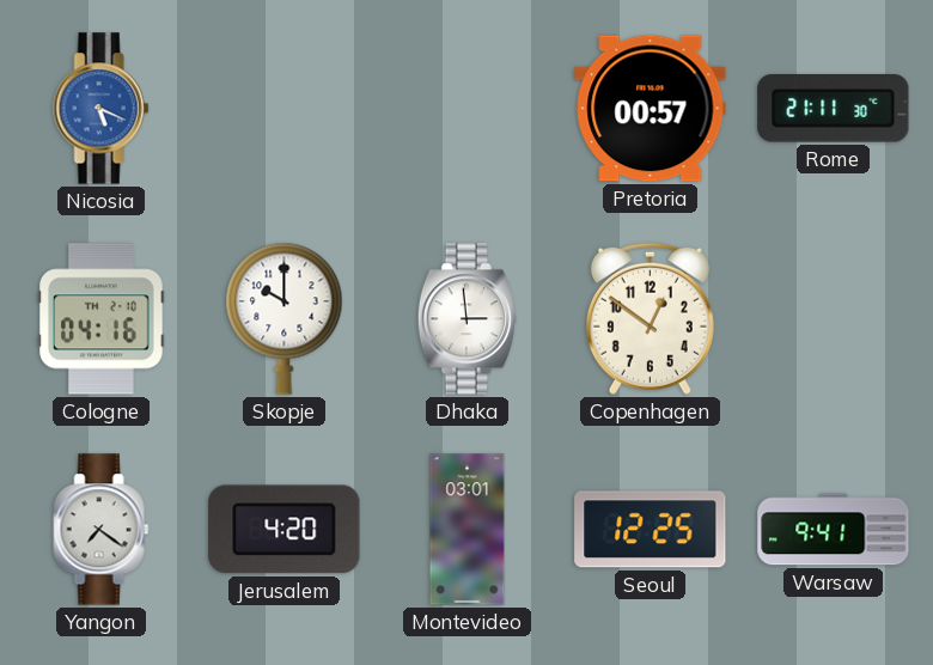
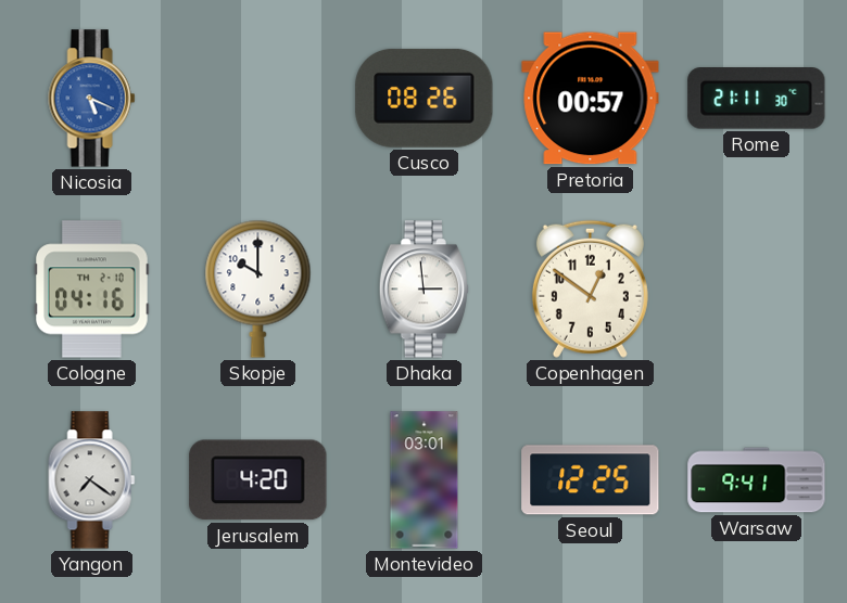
Cusco: none -> 08:26
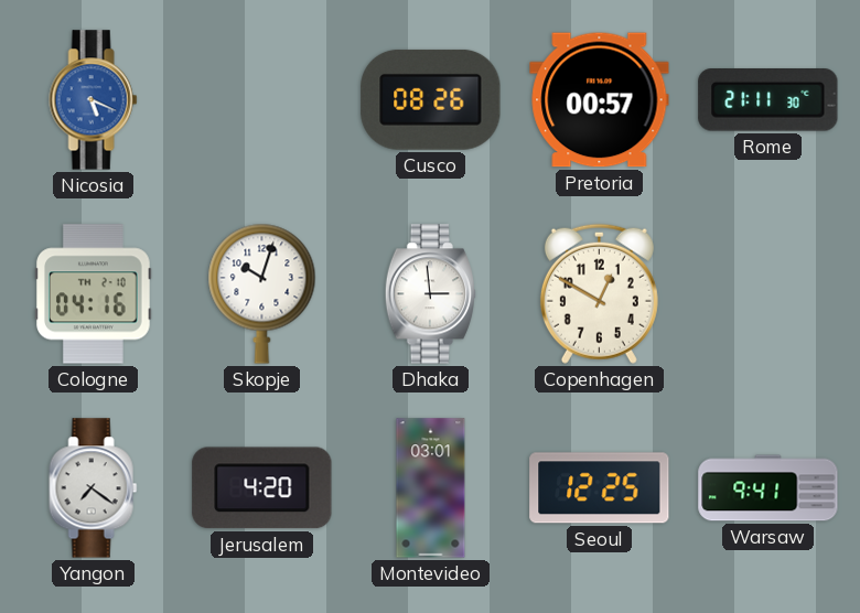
Skopje: 10:00 -> 10:03
Copenhagen: 12:51 -> 12:50
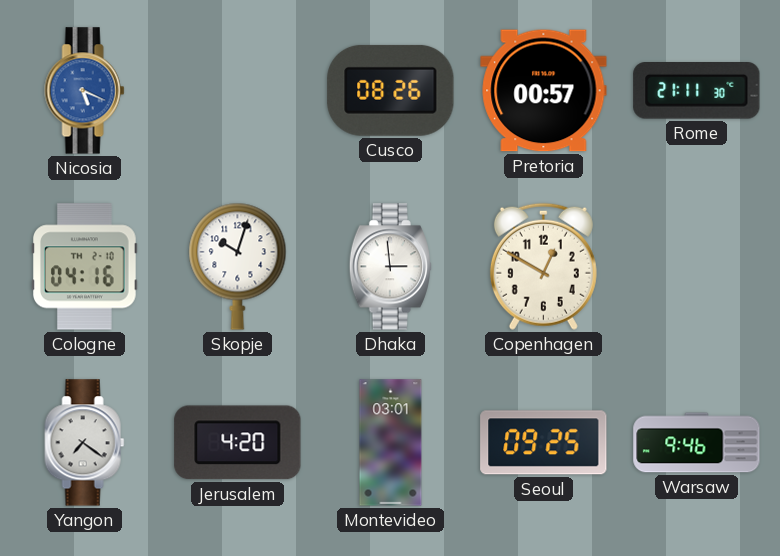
Seoul: 12:25 -> 09:25
Warsaw: 9:41 -> 9:46
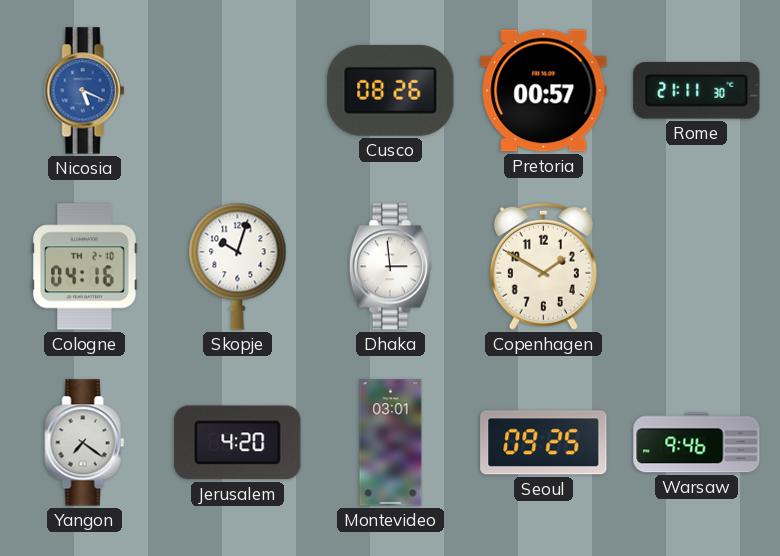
Copenhagen: 12:50 -> 1:50
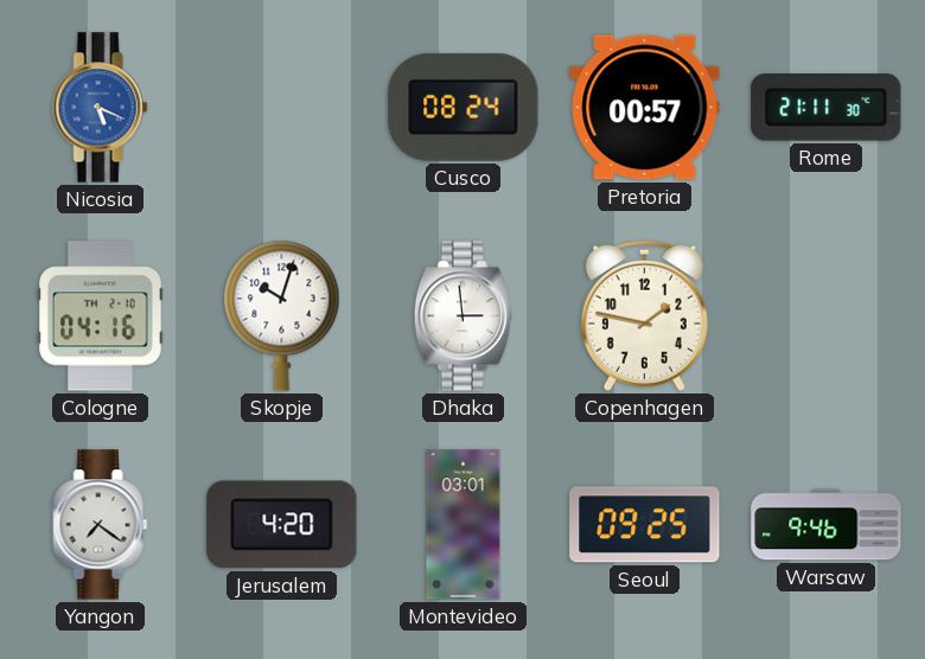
Cusco: 08:26 -> 08:24
Copenhagen: 1:50 -> 1:47
